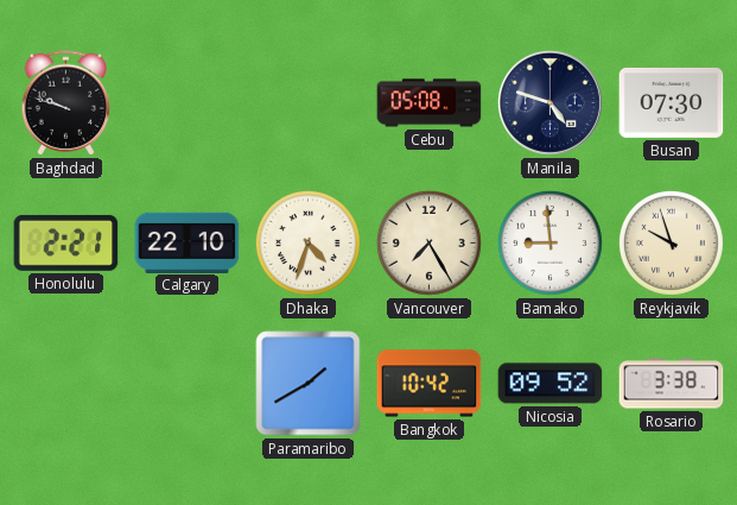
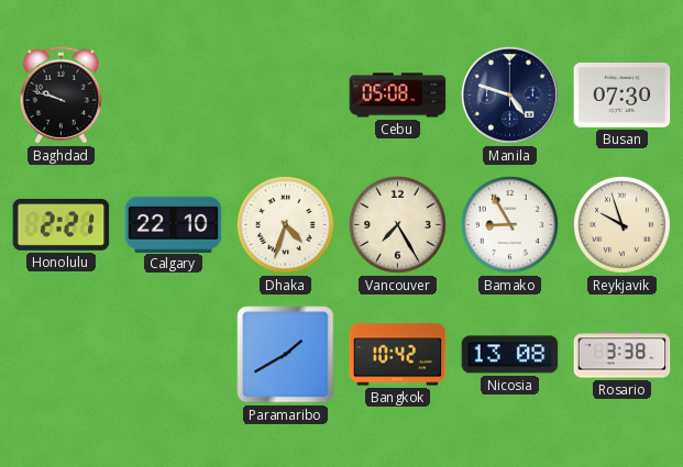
Bamako: 8:59 -> 8:55
Nicosia: 09:52 -> 13:08
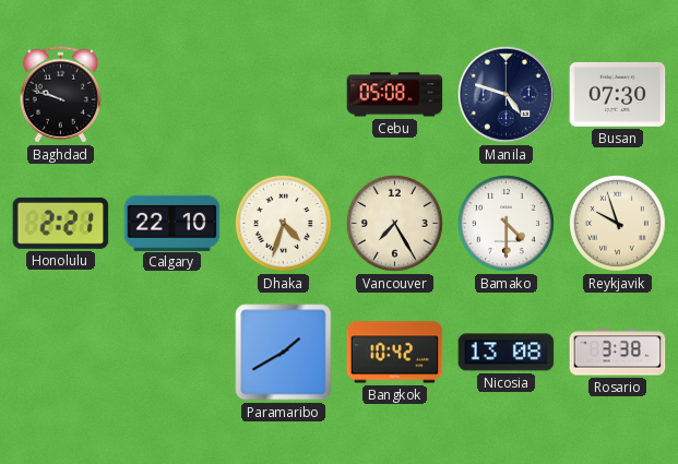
Bamako: 8:55 -> 4:30
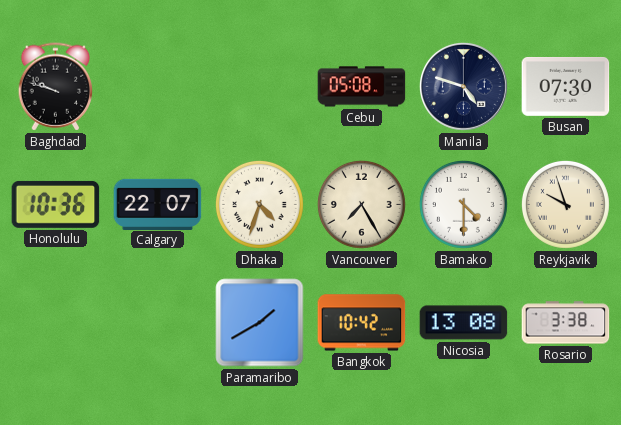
Honolulu: 2:21 -> 10:36
Calgary: 22:10 -> 22:07
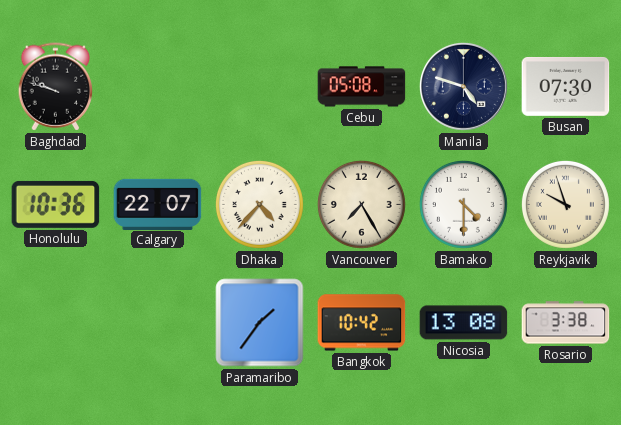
Dhaka: 4:33 -> 4:37
Paramaribo: 1:40 -> 1:36
